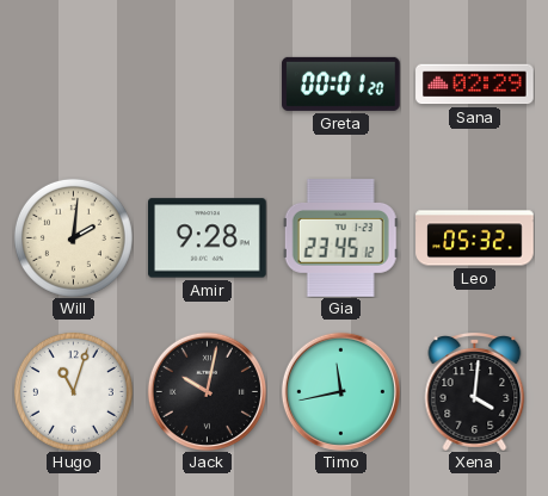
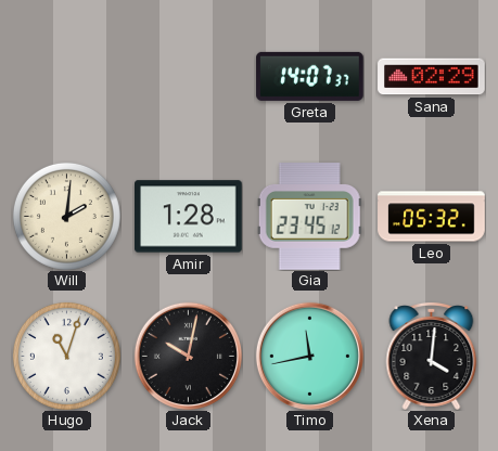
Greta: 00:01 -> 14:07
Amir: 9:28 -> 1:28
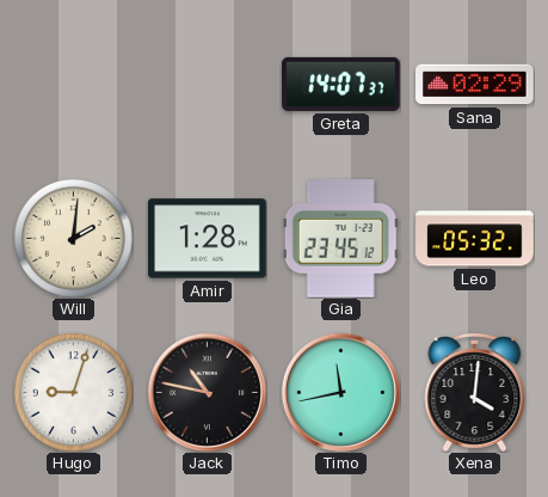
Hugo: 11:03 -> 9:03
Jack: 10:02 -> 10:47
